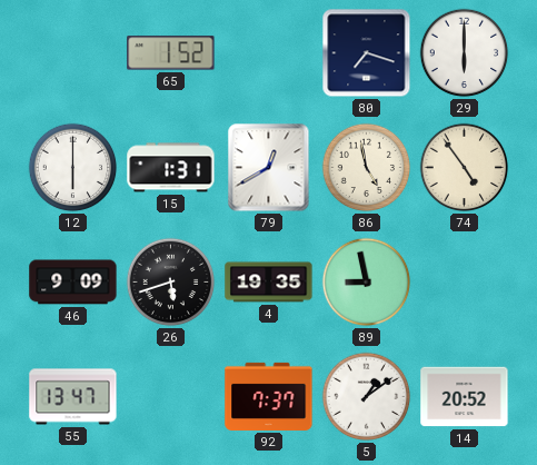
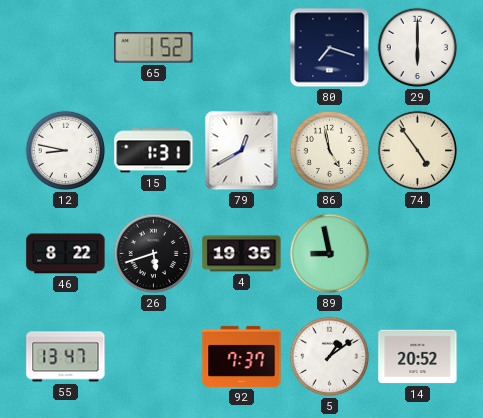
12: 6:00 -> 8:47
46: 9:09 -> 8:22
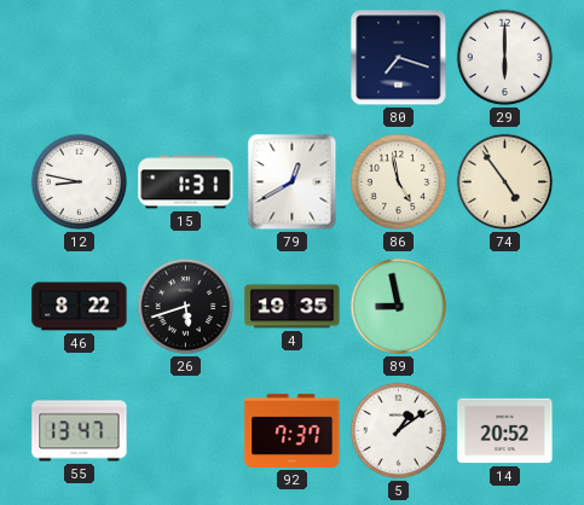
65: 1:52 -> none
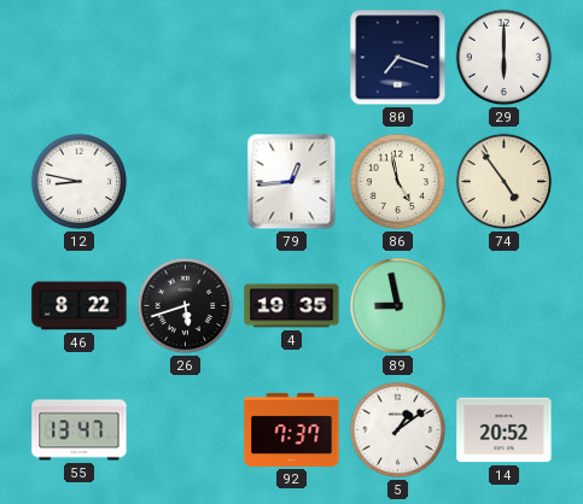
15: 1:31 -> none
79: 12:40 -> 12:44
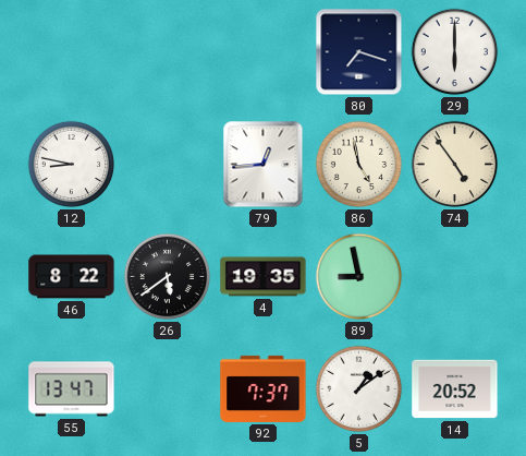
26: 5:42 -> 5:39
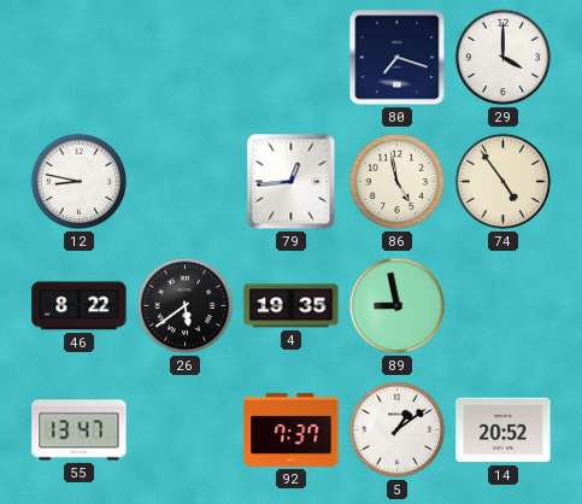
29: 6:00 -> 4:00
